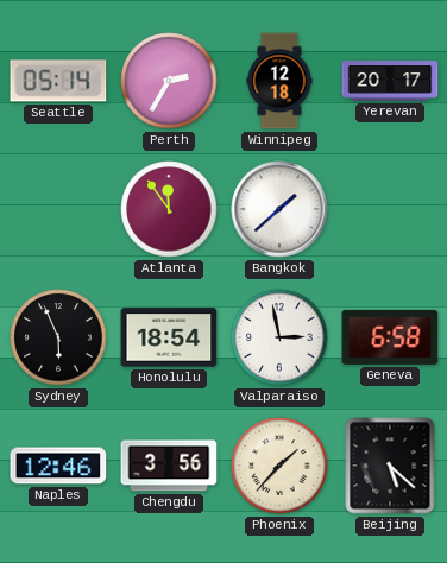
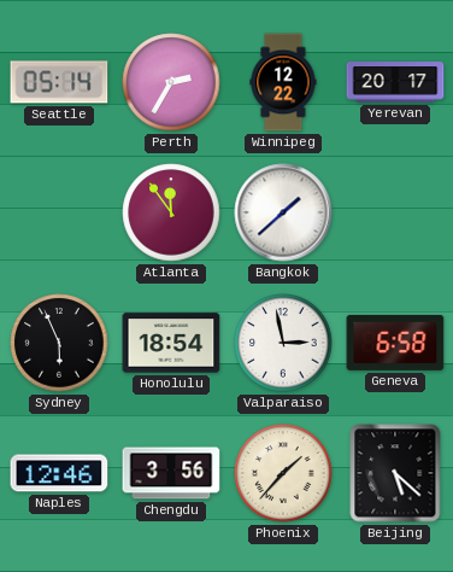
Winnipeg: 12:18 -> 12:22
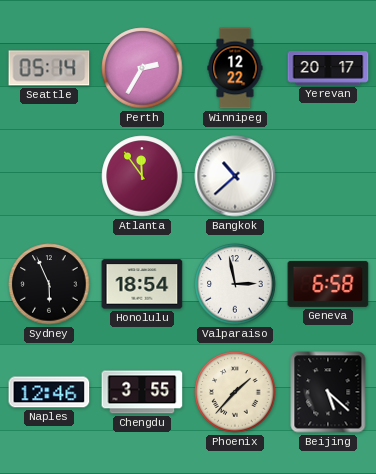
Bangkok: 1:38 -> 10:38
Chengdu: 3:56 -> 3:55
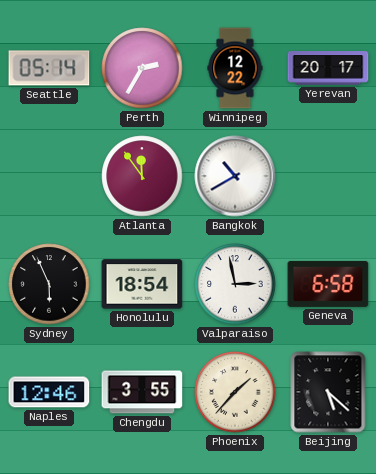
Bangkok: 10:38 -> 10:40
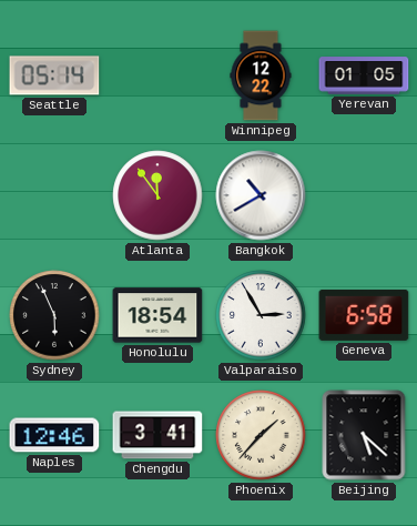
Perth: 2:35 -> none
Yerevan: 20:17 -> 01:05
Valparaiso: 2:58 -> 2:55
Chengdu: 3:55 -> 3:41
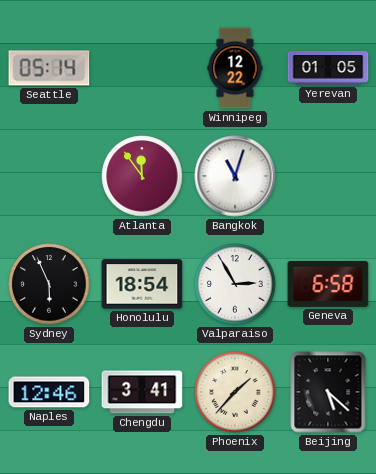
Bangkok: 10:40 -> 11:03
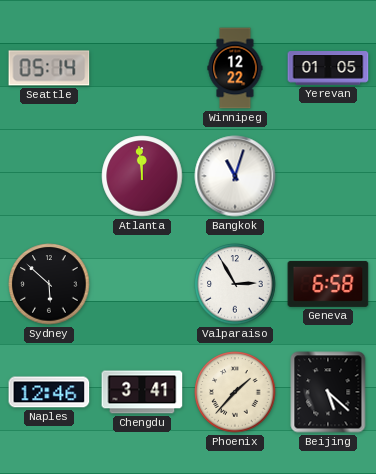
Atlanta: 11:54 -> 11:59
Sydney: 5:56 -> 5:52
Honolulu: 18:54 -> none
